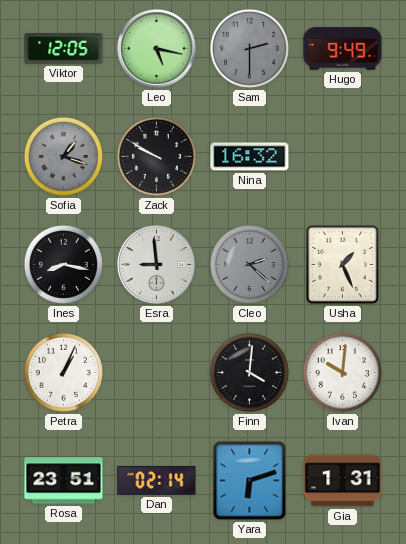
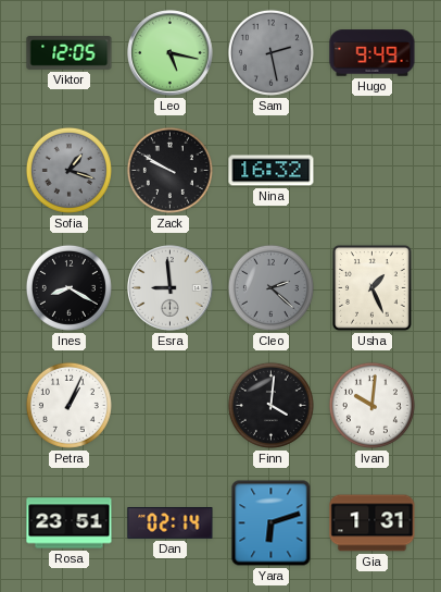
Sam: 2:30 -> 2:28
Ines: 8:17 -> 8:20
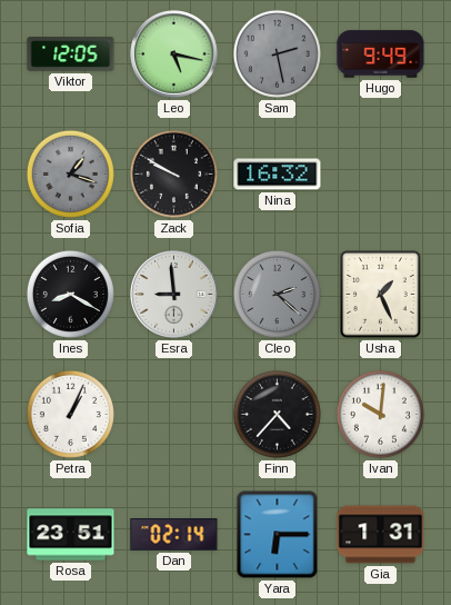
Finn: 4:01 -> 4:37
Yara: 6:12 -> 6:15
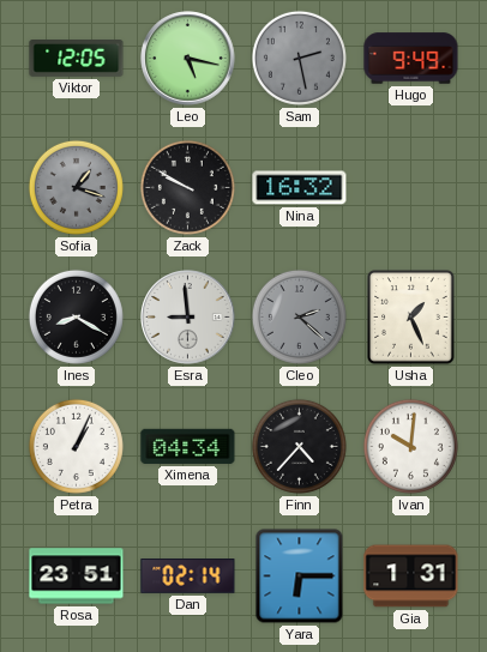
Ximena: none -> 04:34
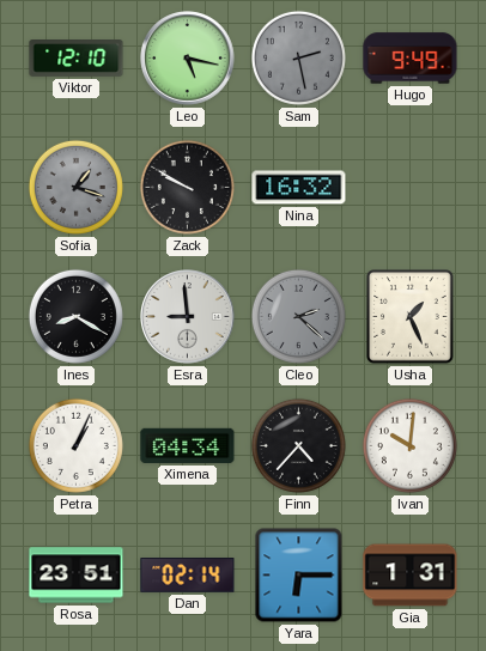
Viktor: 12:05 -> 12:10
